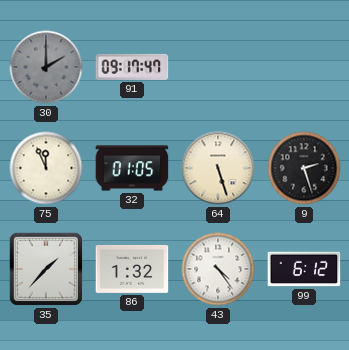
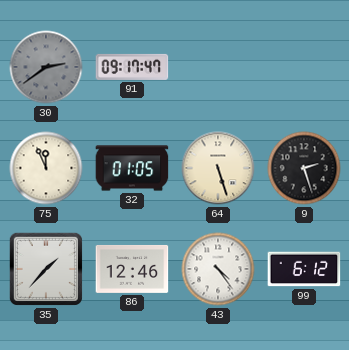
30: 2:00 -> 2:39
86: 1:32 -> 12:46
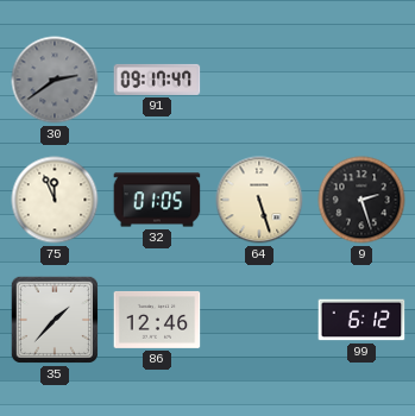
43: 4:24 -> none
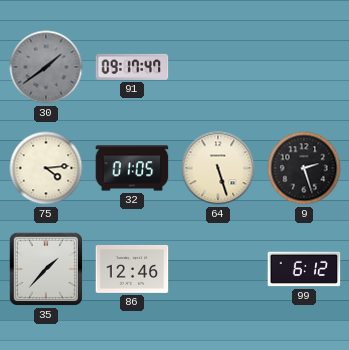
30: 2:39 -> 1:39
75: 11:56 -> 4:14
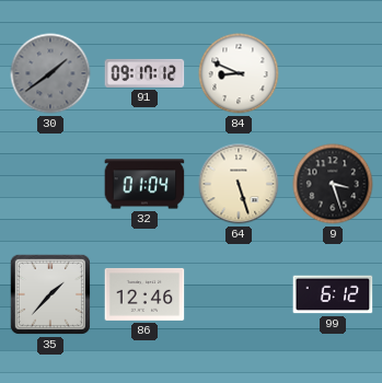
91: 09:17:47 -> 09:17:12
84: none -> 8:49
75: 4:14 -> none
32: 01:05 -> 01:04
9: 2:27 -> 3:27
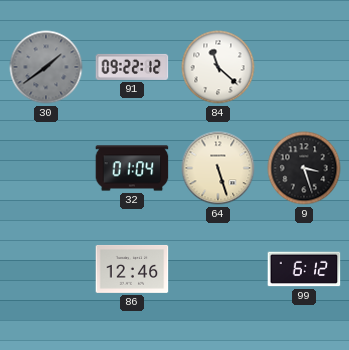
91: 09:17 -> 09:22
84: 8:49 -> 11:22
35: 1:37 -> none
